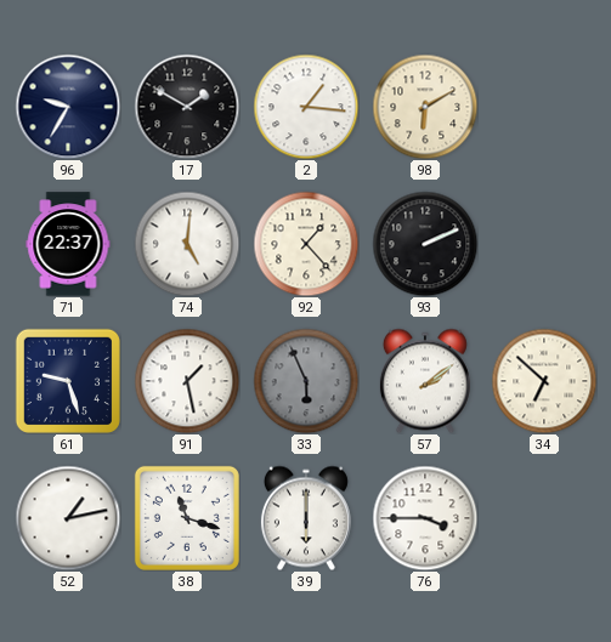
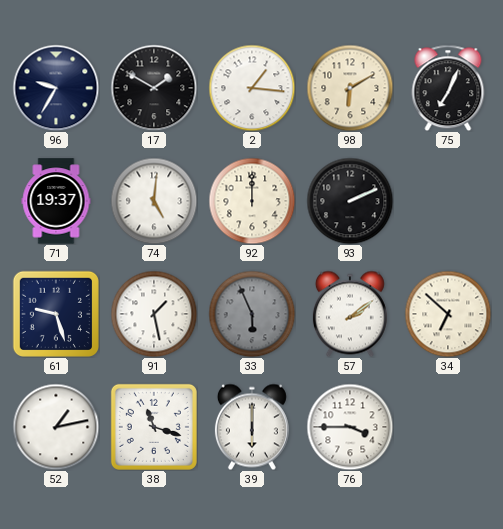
75: none -> 7:04
71: 22:37 -> 19:37
92: 1:23 -> 12:00
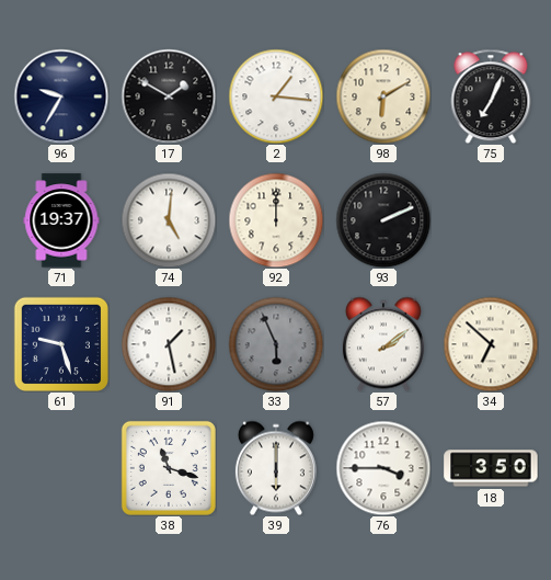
52: 1:13 -> none
18: none -> 3:50
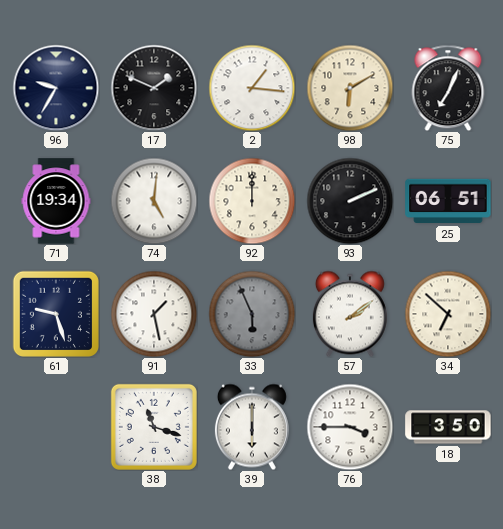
17: 1:50 -> 1:49
71: 19:37 -> 19:34
25: none -> 06:51
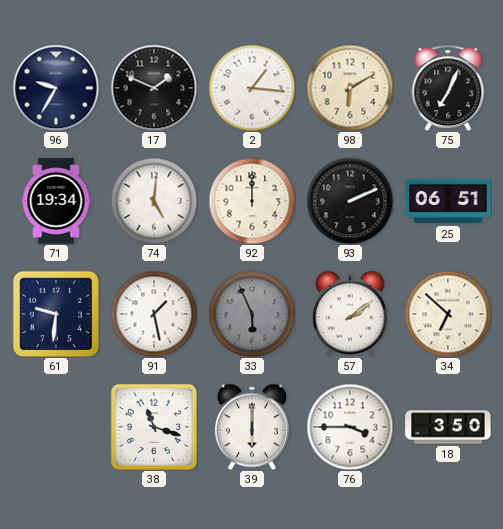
61: 9:27 -> 9:31
